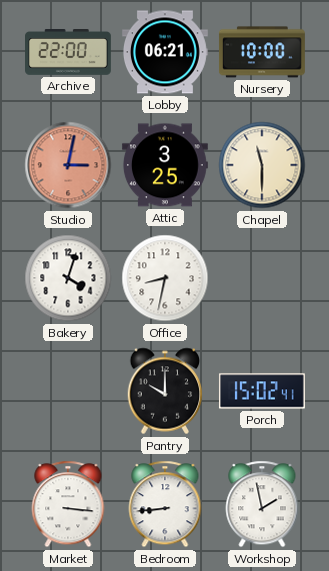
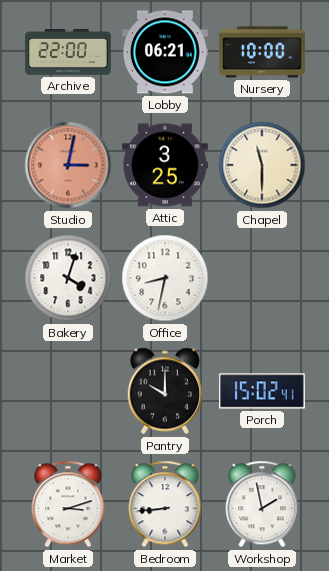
Market: 3:16 -> 3:12
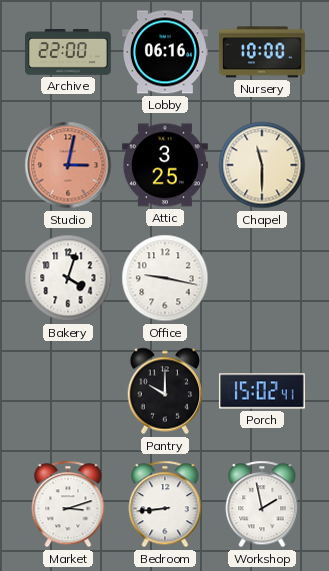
Lobby: 06:21 -> 06:16
Office: 8:32 -> 9:17
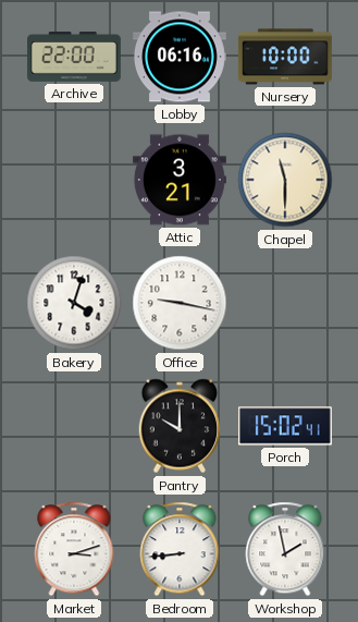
Studio: 3:02 -> none
Attic: 3:25 -> 3:21
